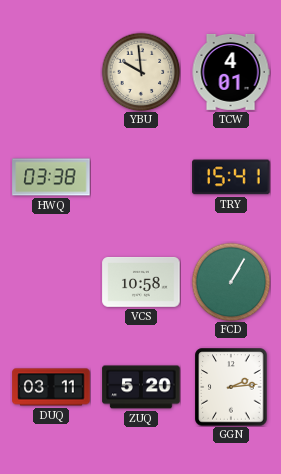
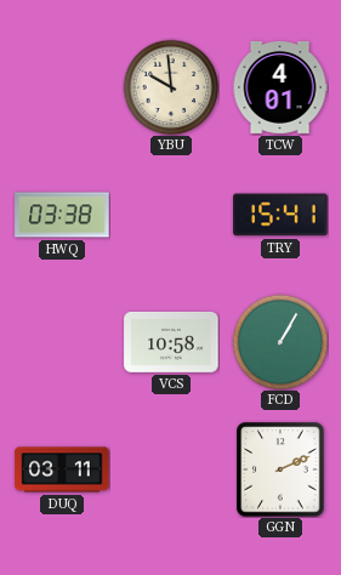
ZUQ: 5:20 -> none
GGN: 2:14 -> 2:11
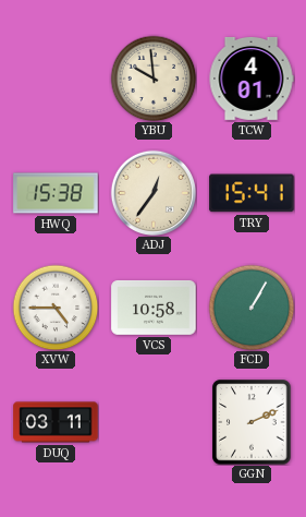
HWQ: 03:38 -> 15:38
ADJ: none -> 12:36
XVW: none -> 4:45
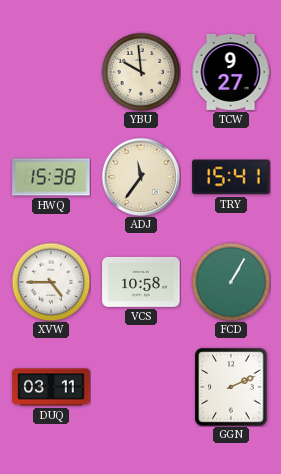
TCW: 4:01 -> 9:27
ADJ: 12:36 -> 11:36
